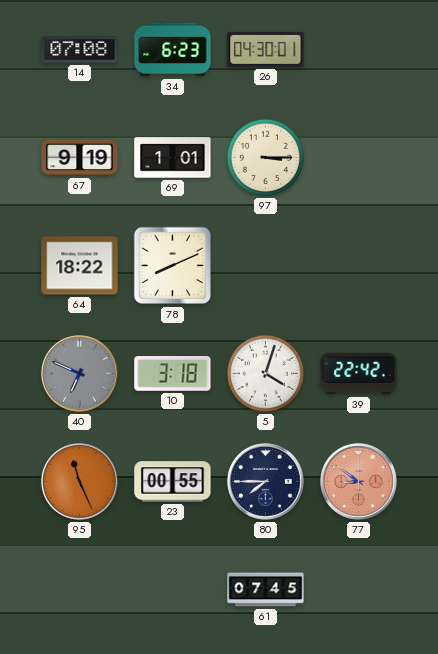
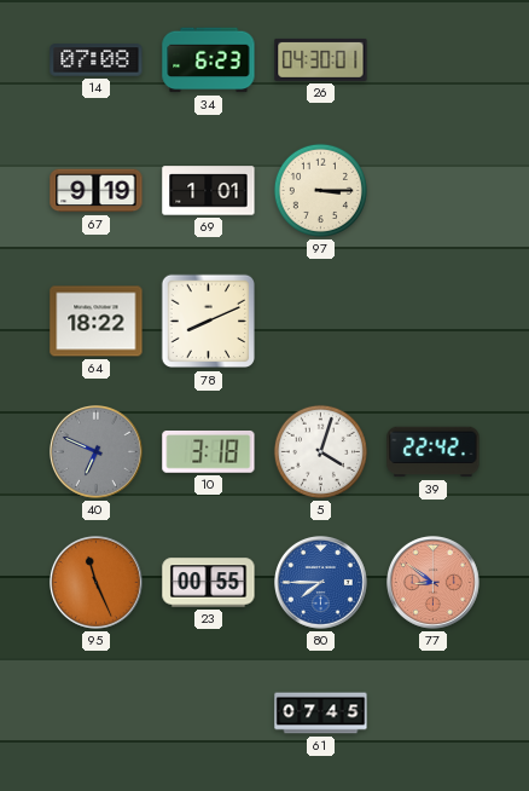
80 dial: navy -> blue
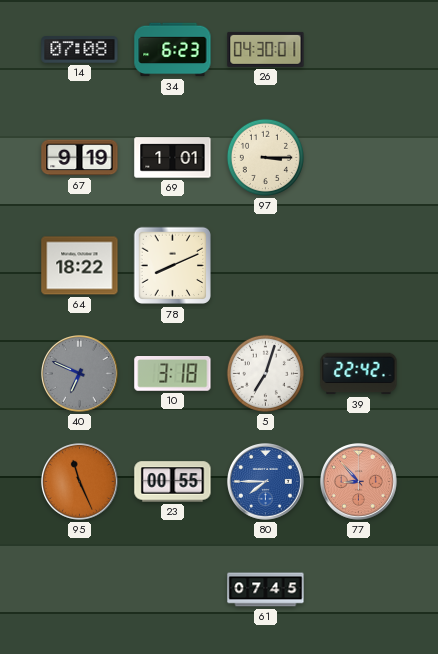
5: 4:03 -> 7:03
77: 8:51 -> 8:53
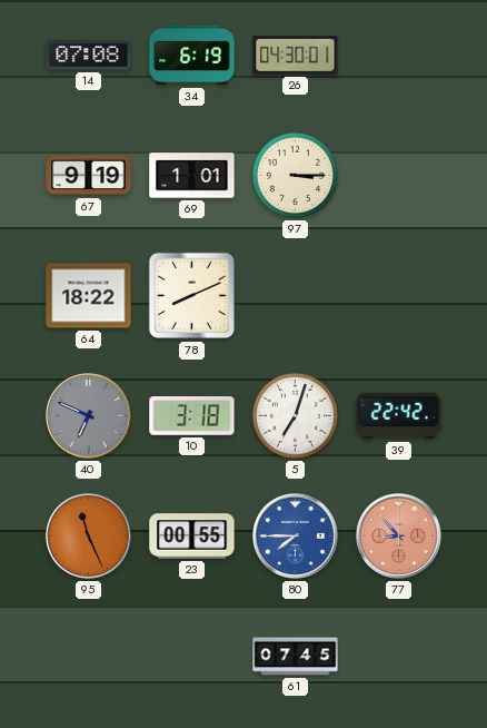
34: 6:23 -> 6:19
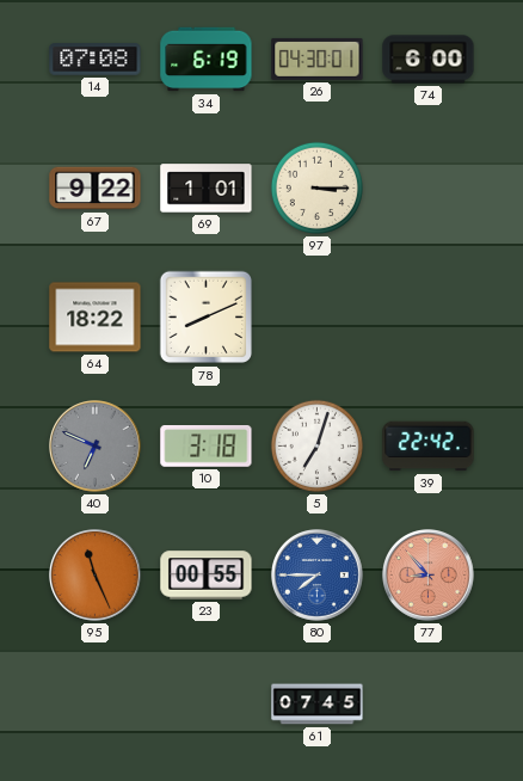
74: none -> 6:00
67: 9:19 -> 9:22
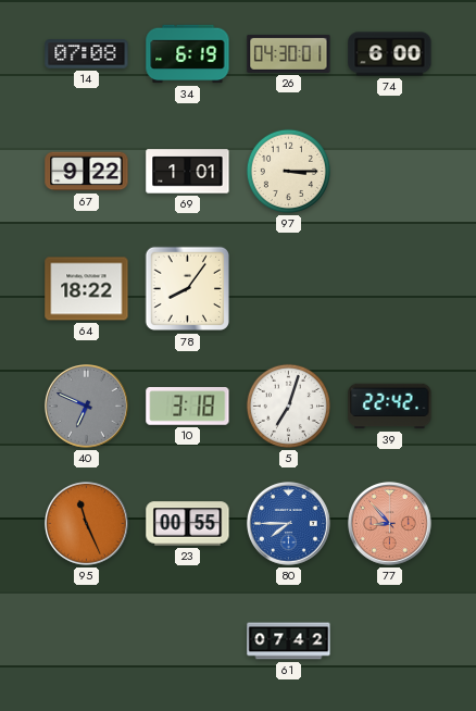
78: 8:11 -> 8:06
61: 07:45 -> 07:42
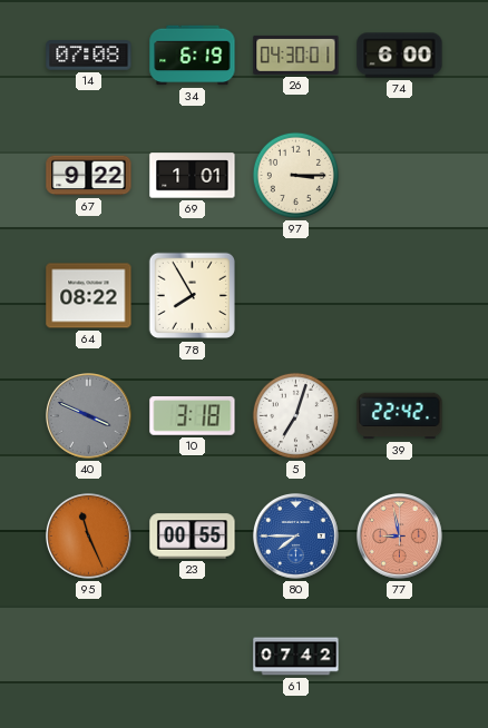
64: 18:22 -> 08:22
78: 8:06 -> 7:55
40: 6:49 -> 3:49
77: 8:53 -> 8:58
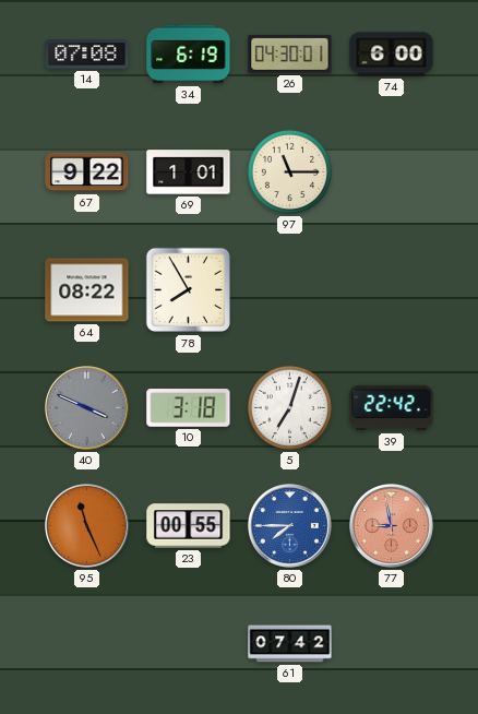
97: 3:15 -> 11:15
